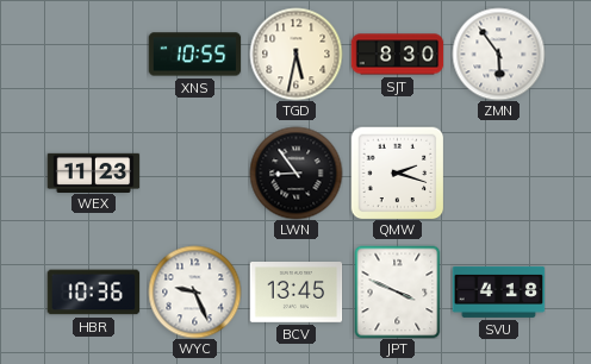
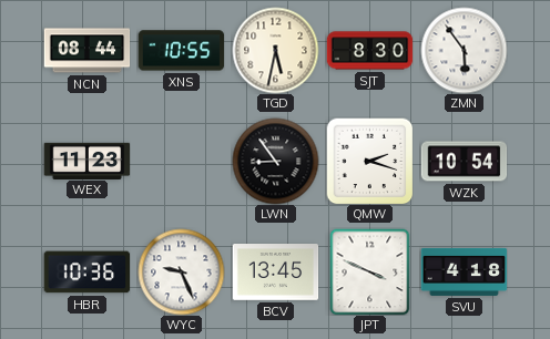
NCN: none -> 08:44
WZK: none -> 10:54
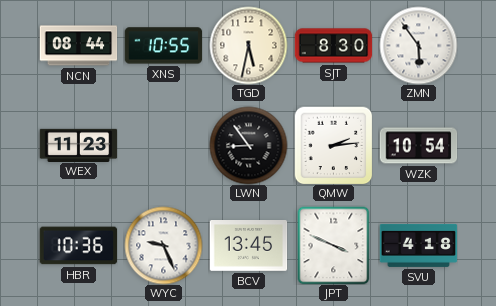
QMW: 2:18 -> 2:14
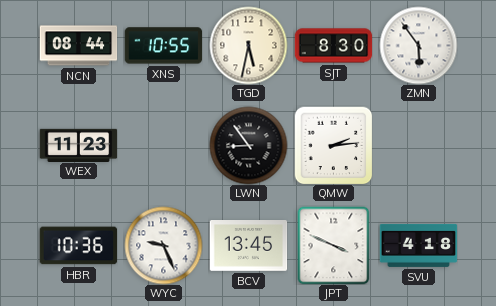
WZK: 10:54 -> none
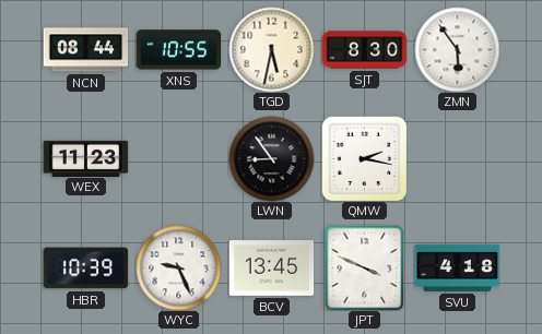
QMW: 2:14 -> 2:17
HBR: 10:36 -> 10:39
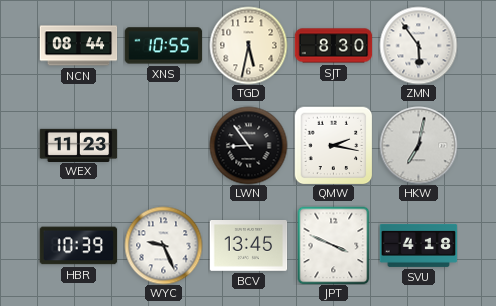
HKW: none -> 7:02
